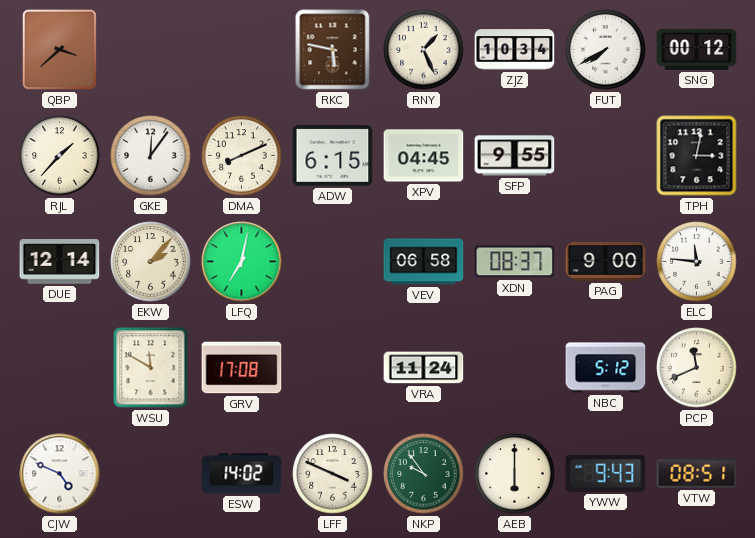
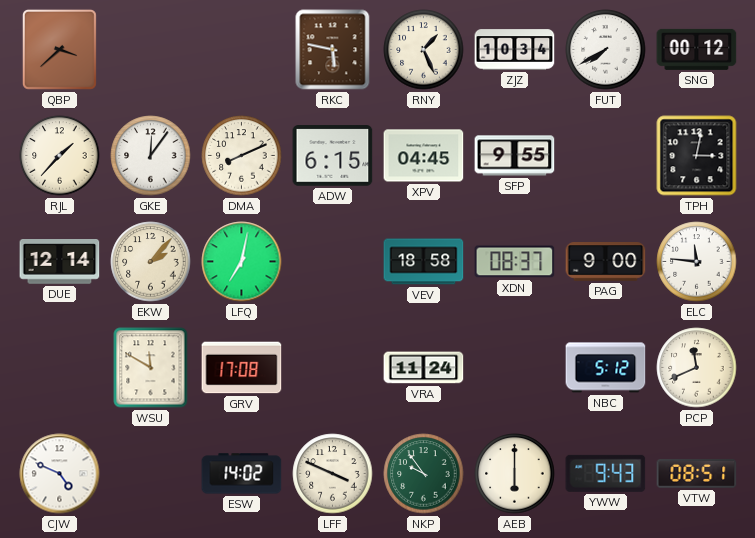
VEV: 06:58 -> 18:58
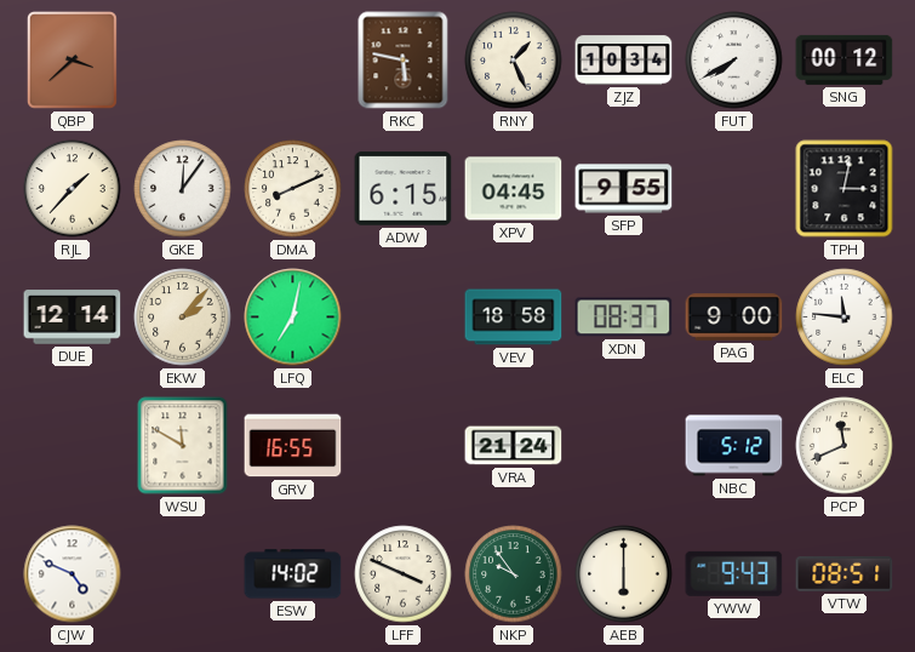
GRV: 17:08 -> 16:55
VRA: 11:24 -> 21:24
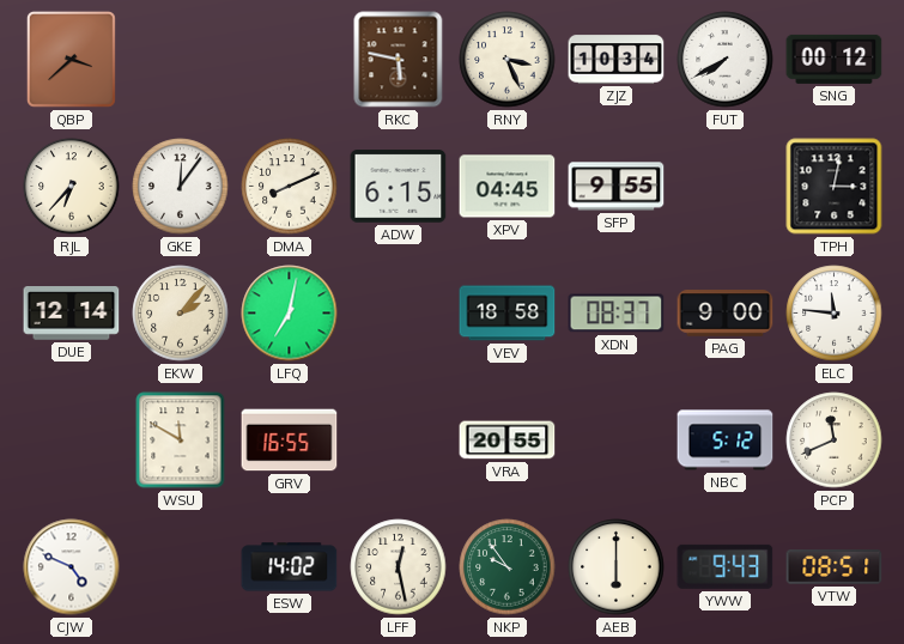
RNY: 1:26 -> 3:26
RJL: 1:37 -> 6:37
VRA: 21:24 -> 20:55
LFF: 3:49 -> 12:28
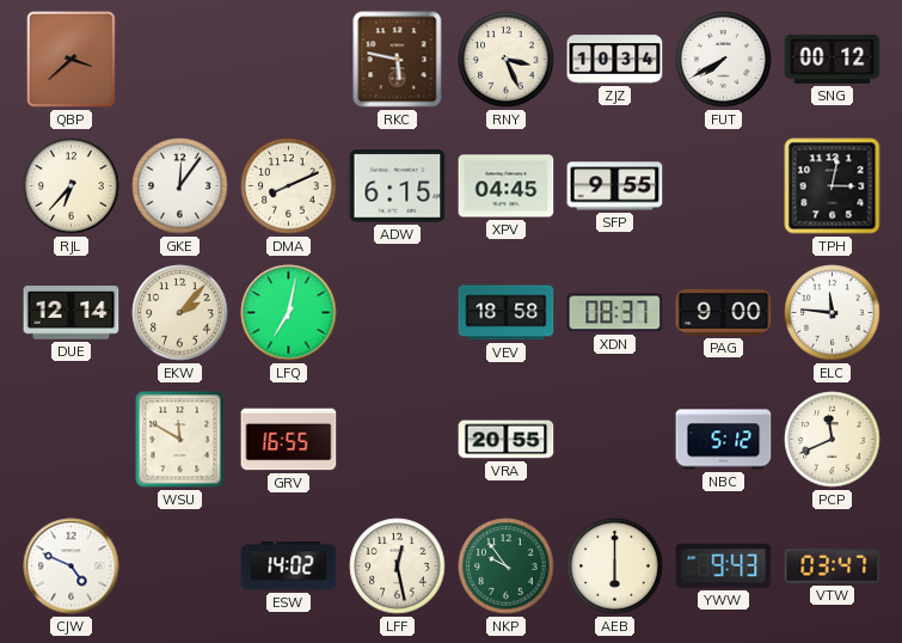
VTW: 08:51 -> 03:47
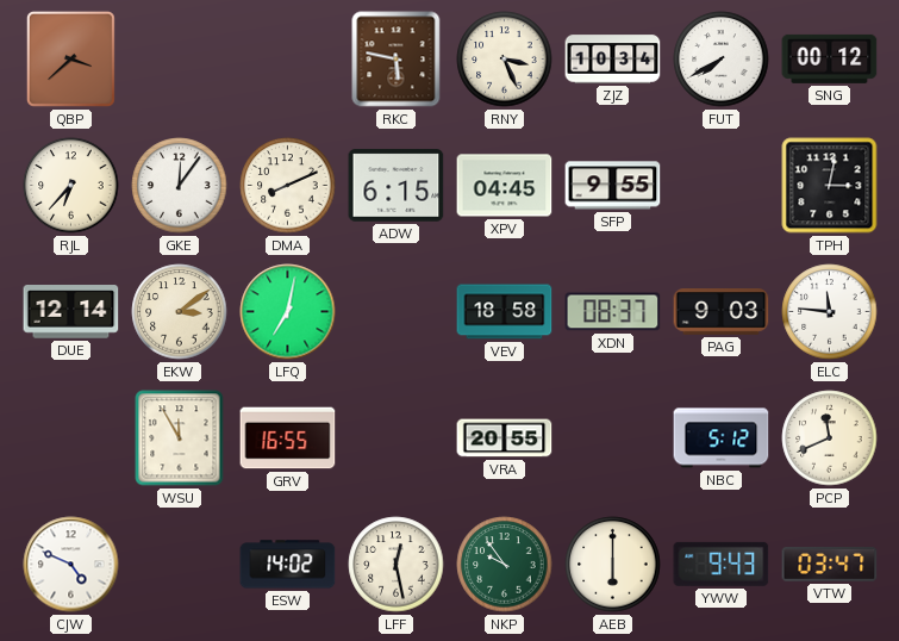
EKW: 2:07 -> 3:09
PAG: 9:00 -> 9:03
WSU: 11:50 -> 11:55
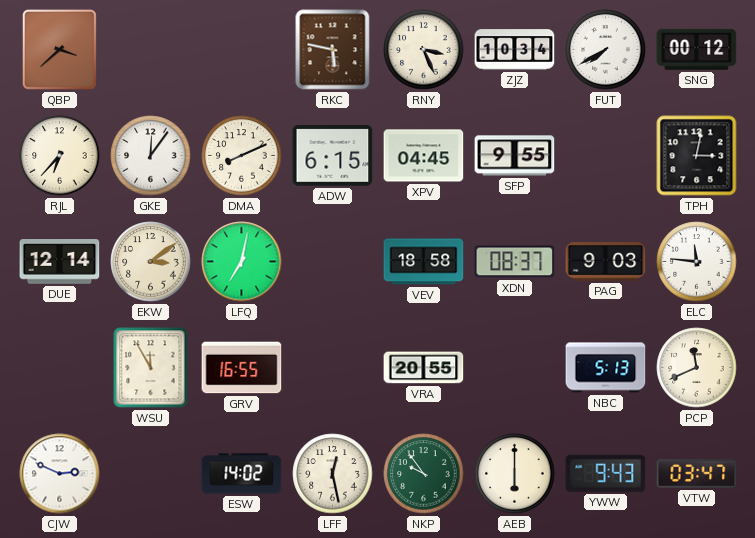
NBC: 5:12 -> 5:13
CJW: 4:49 -> 2:49
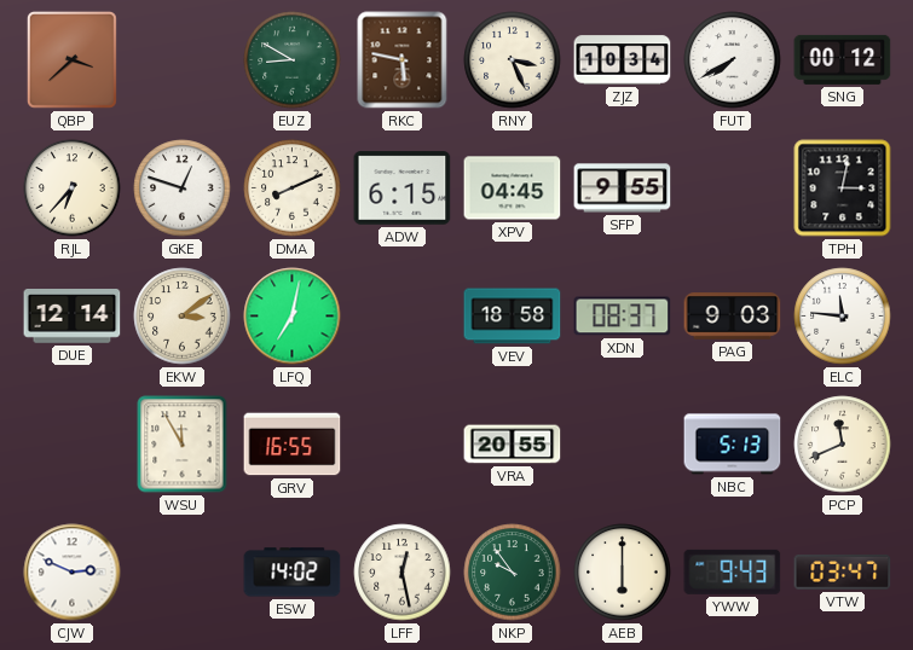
EUZ: none -> 8:50
GKE: 12:06 -> 12:48
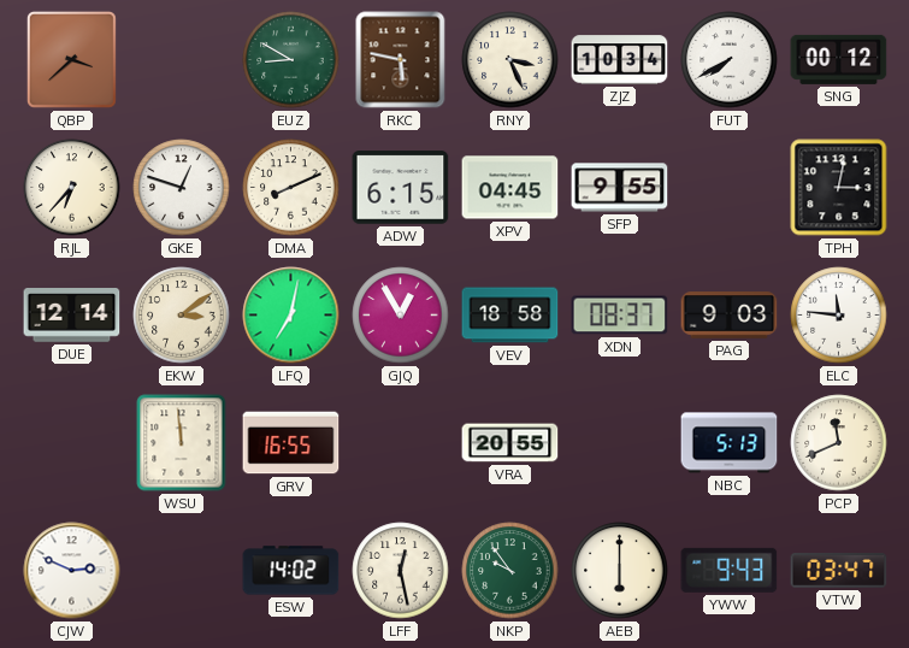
GJQ: none -> 12:55
WSU: 11:55 -> 11:59
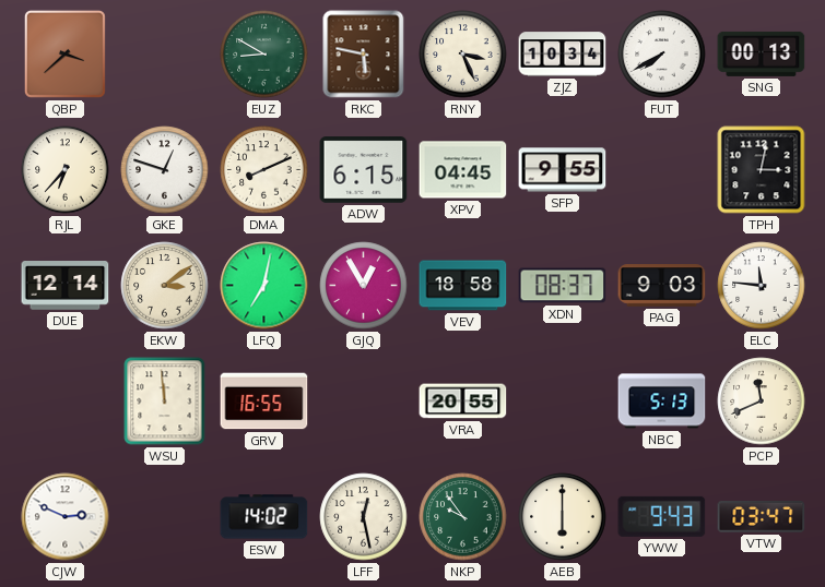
SNG: 00:12 -> 00:13
